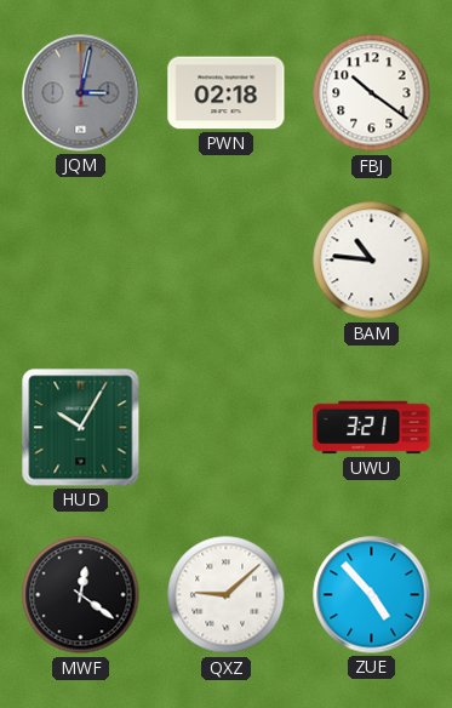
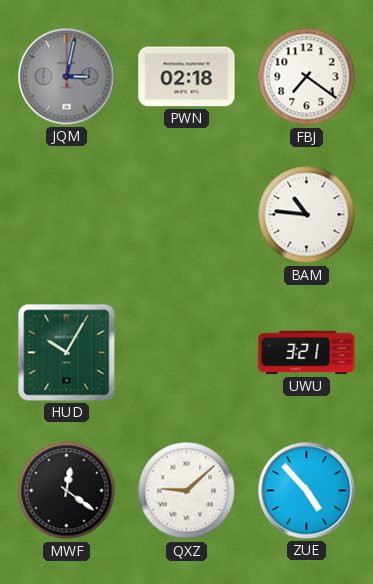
FBJ: 10:21 -> 7:21
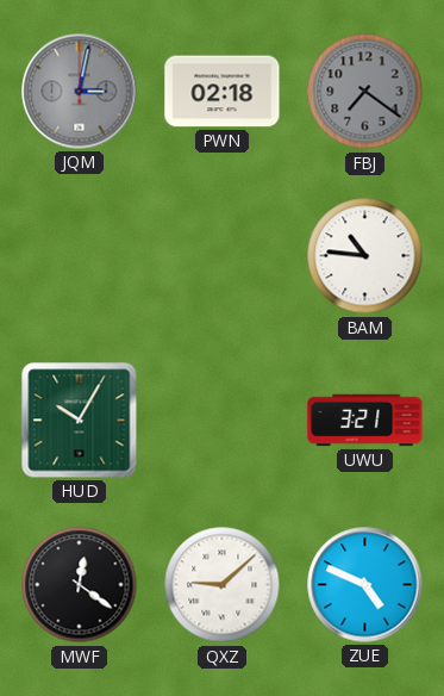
FBJ dial: white -> grey
ZUE: 4:53 -> 4:49
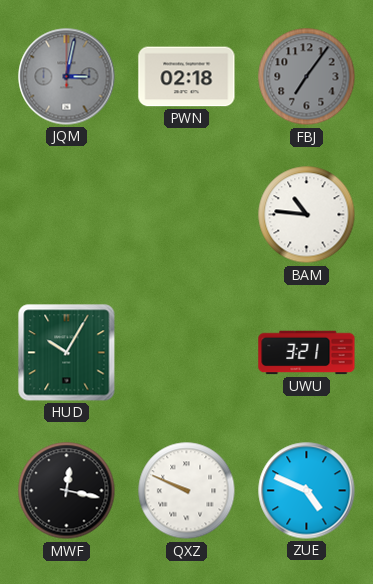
FBJ: 7:21 -> 7:06
MWF: 12:21 -> 12:17
QXZ: 9:08 -> 9:49
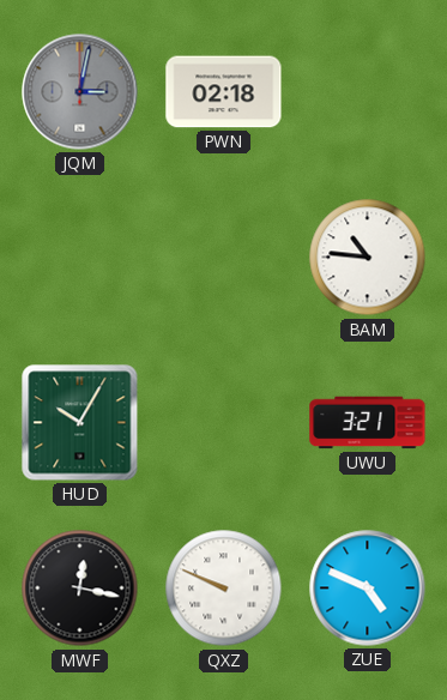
FBJ: 7:06 -> none
